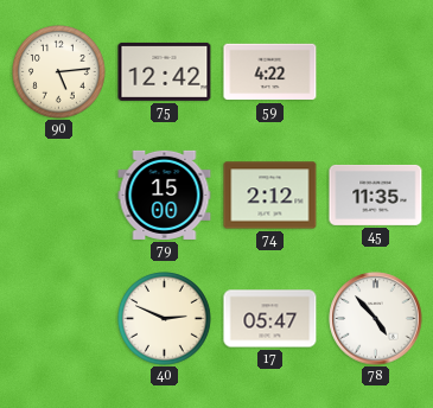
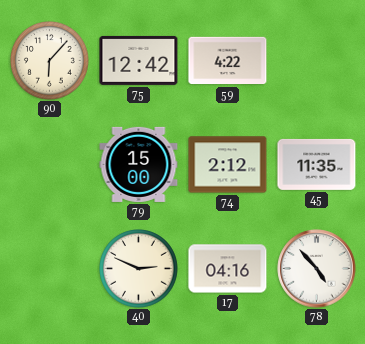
90: 5:14 -> 6:07
17: 05:47 -> 04:16
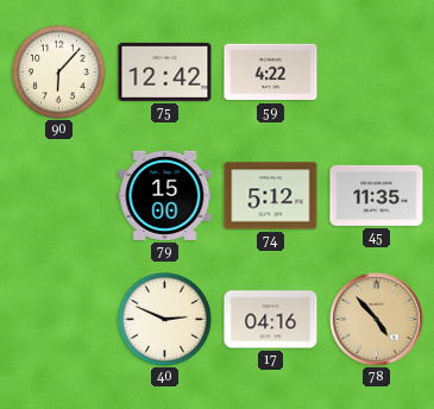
74: 2:12 -> 5:12
78 dial: white -> champagne
